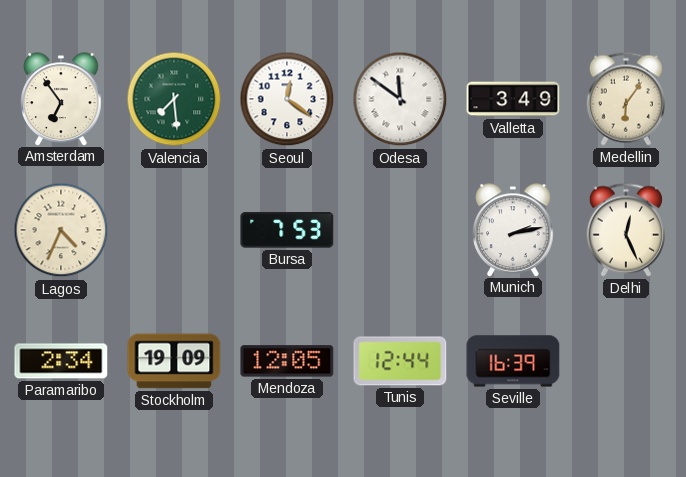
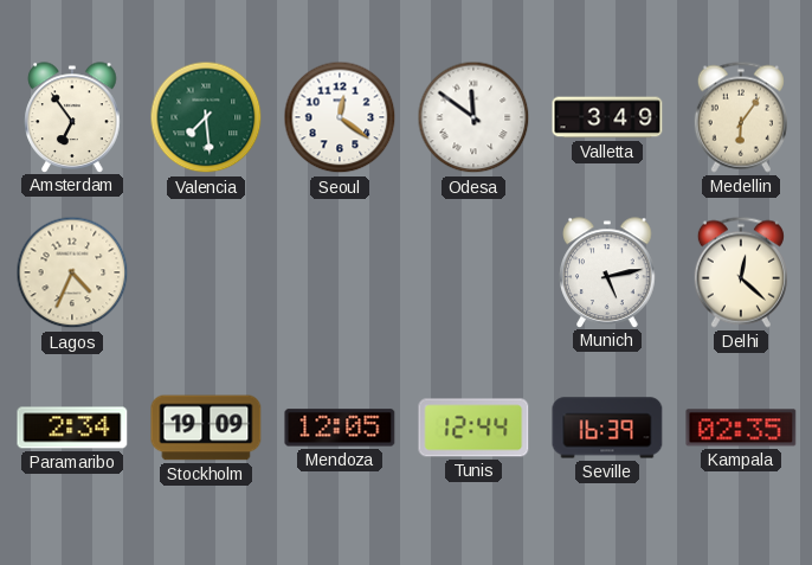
Bursa: 7:53 -> none
Munich: 2:13 -> 5:13
Delhi: 12:26 -> 12:22
Kampala: none -> 02:35
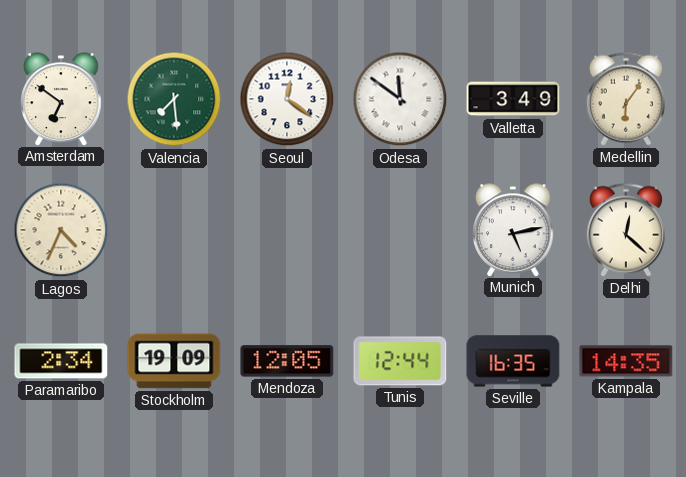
Amsterdam: 6:54 -> 6:51
Seville: 16:39 -> 16:35
Kampala: 02:35 -> 14:35
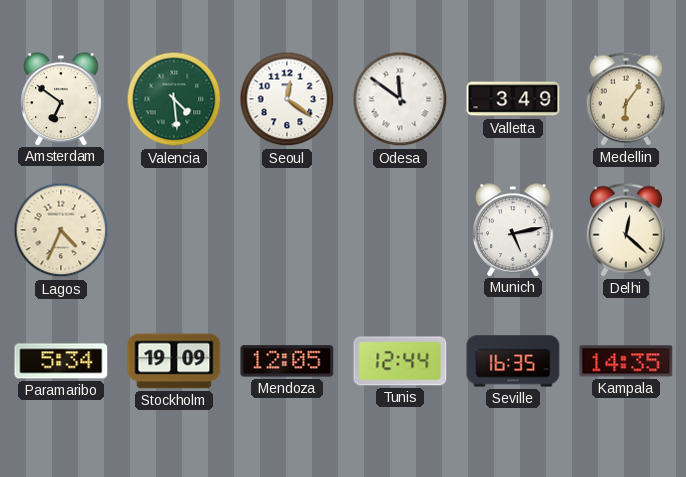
Valencia: 7:29 -> 4:29
Paramaribo: 2:34 -> 5:34
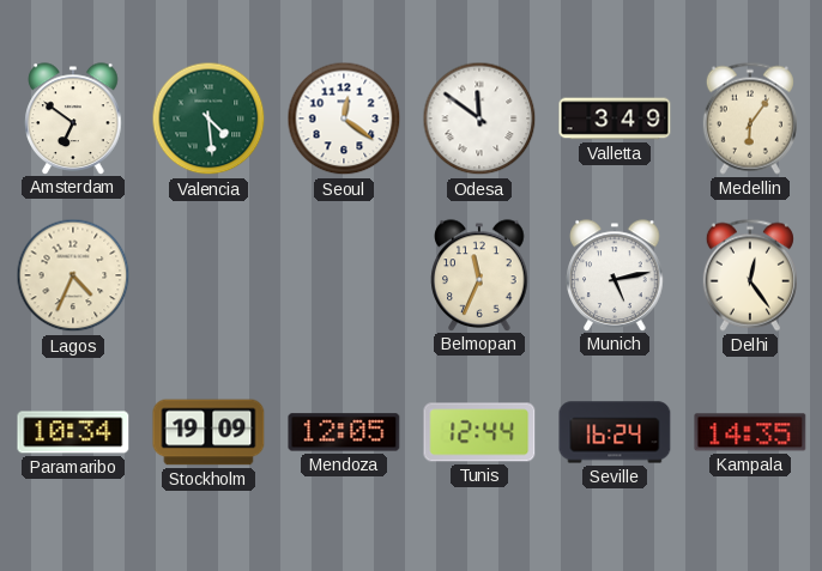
Belmopan: none -> 11:34
Delhi: 12:22 -> 12:24
Paramaribo: 5:34 -> 10:34
Seville: 16:35 -> 16:24
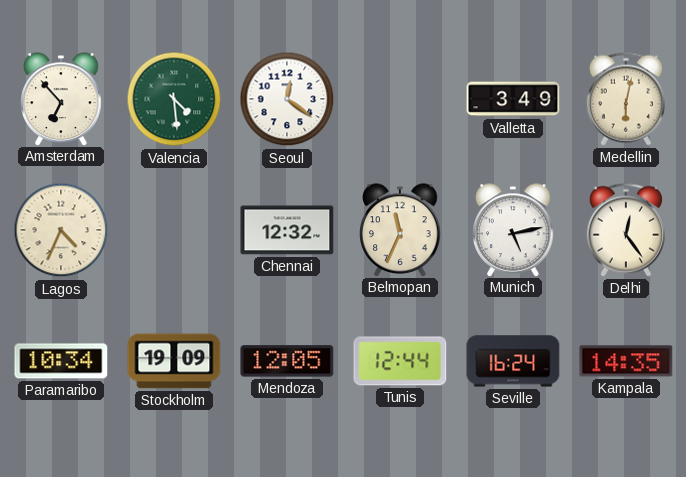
Amsterdam: 6:51 -> 6:53
Odesa: 11:51 -> none
Medellin: 6:06 -> 6:02
Chennai: none -> 12:32
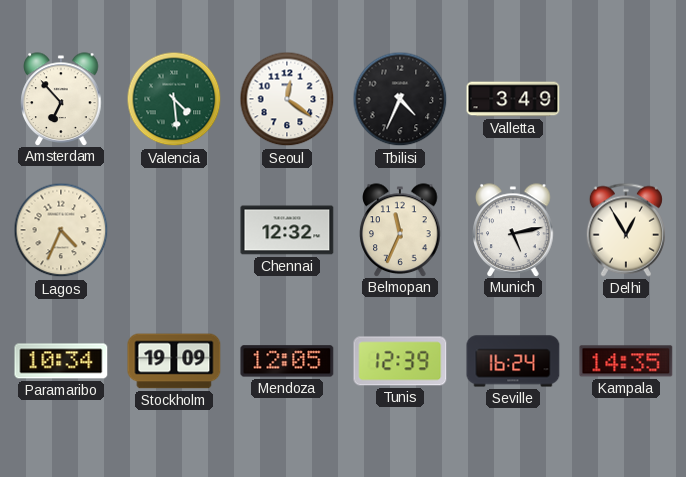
Tbilisi: none -> 4:34
Medellin: 6:02 -> none
Delhi: 12:24 -> 12:55
Tunis: 12:44 -> 12:39
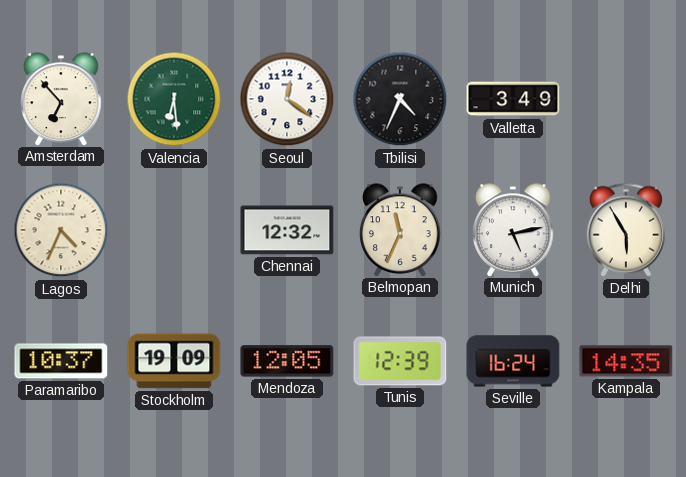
Valencia: 4:29 -> 6:29
Delhi: 12:55 -> 5:55
Paramaribo: 10:34 -> 10:37
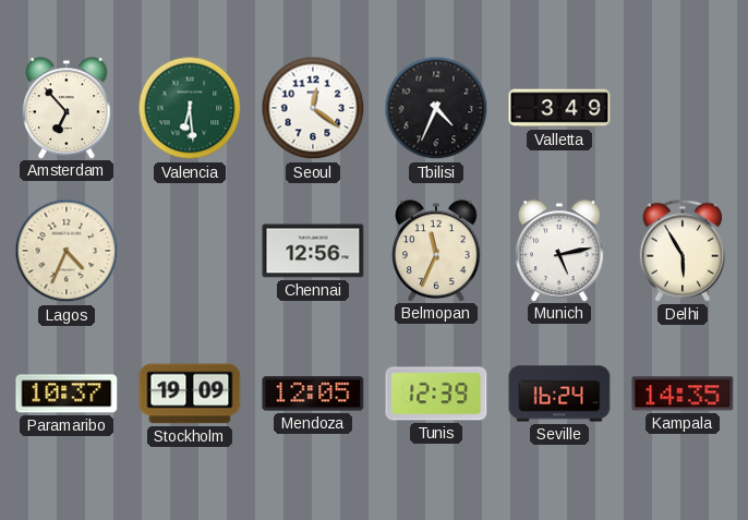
Chennai: 12:32 -> 12:56
